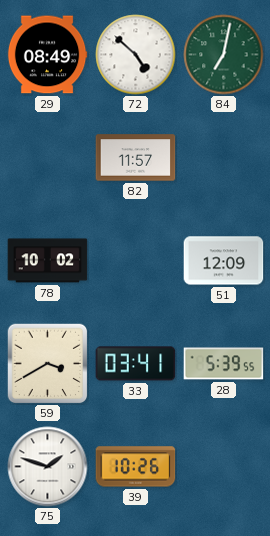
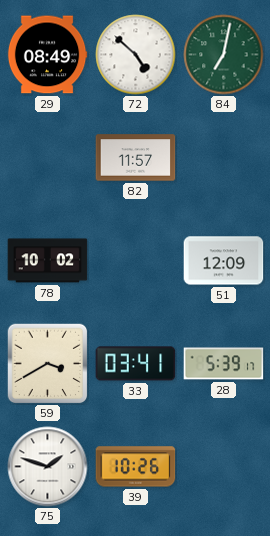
28: 5:39:55 -> 5:39:17
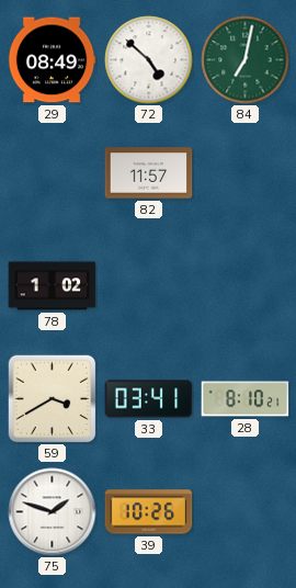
78: 10:02 -> 1:02
51: 12:09 -> none
28: 5:39 -> 8:10
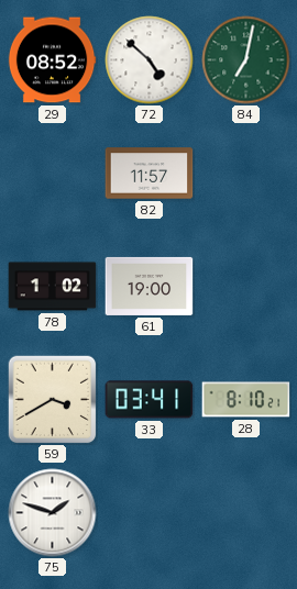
29: 08:49 -> 08:52
61: none -> 19:00
39: 10:26 -> none
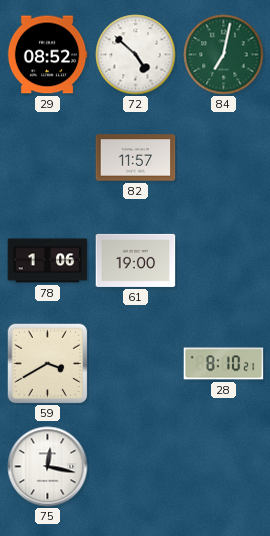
78: 1:02 -> 1:06
33: 03:41 -> none
75: 1:48 -> 12:17
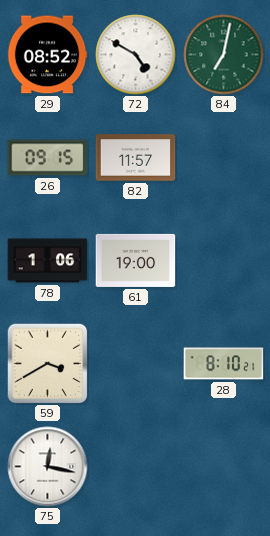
72: 4:52 -> 4:50
26: none -> 09:15
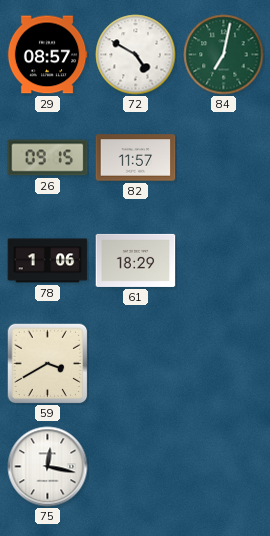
29: 08:52 -> 08:57
61: 19:00 -> 18:29
28: 8:10 -> none
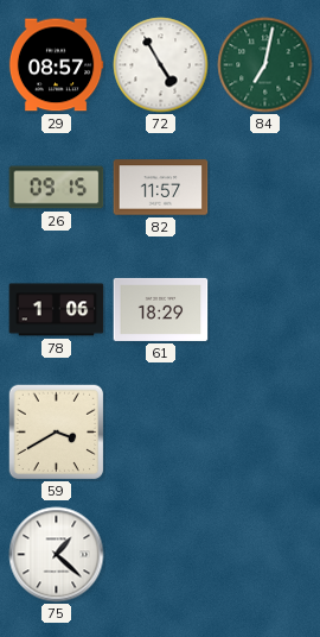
72: 4:50 -> 4:55
75: 12:17 -> 1:22
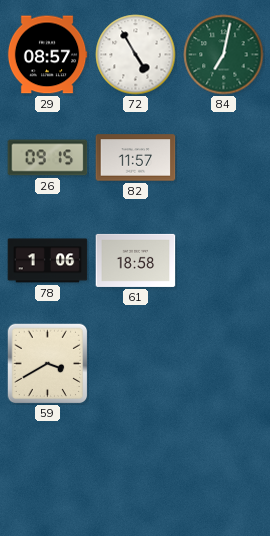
61: 18:29 -> 18:58
75: 1:22 -> none
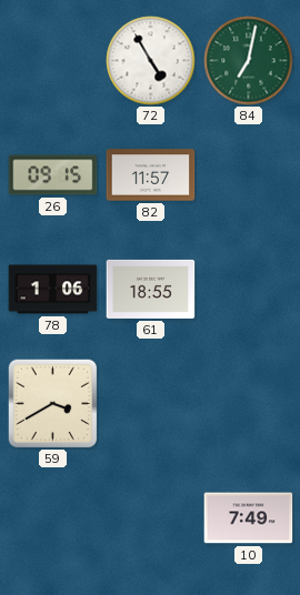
29: 08:57 -> none
61: 18:58 -> 18:55
10: none -> 7:49
